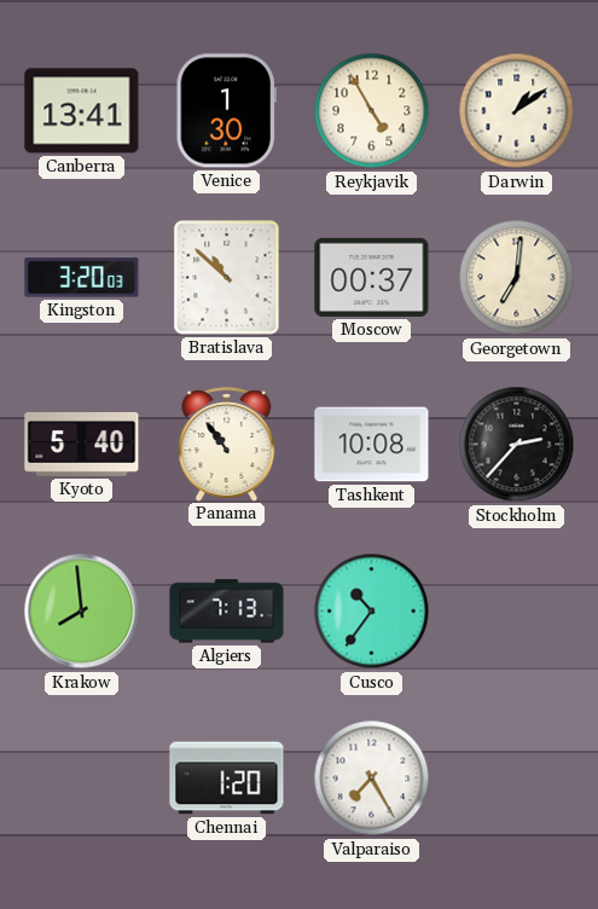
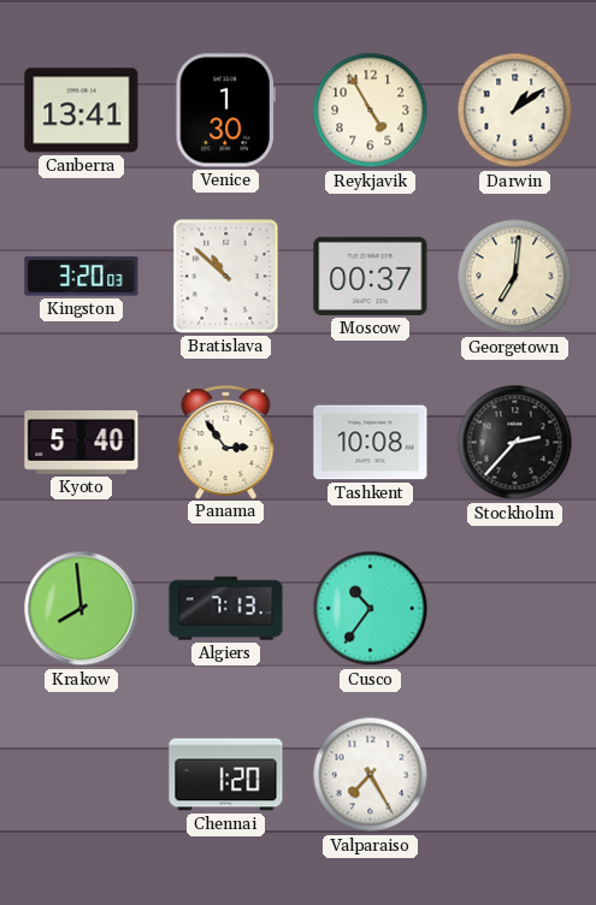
Panama: 10:54 -> 2:54
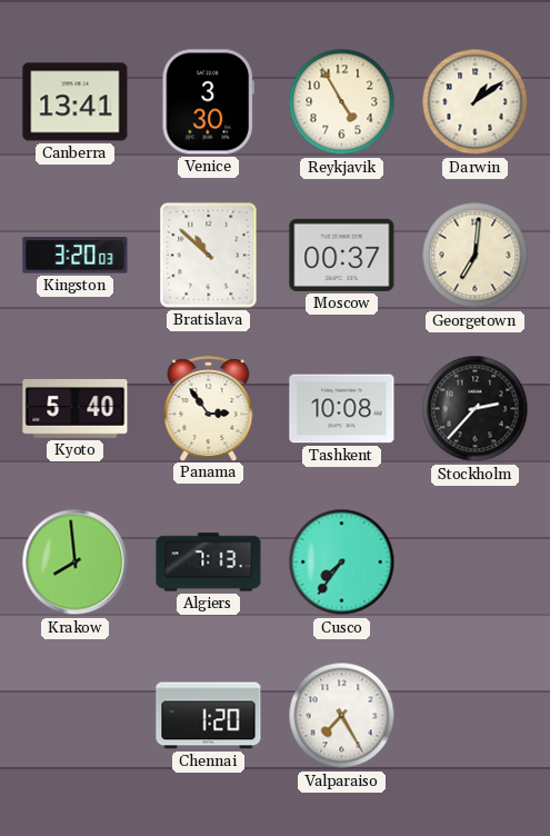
Venice: 1:30 -> 3:30
Cusco: 10:36 -> 7:36
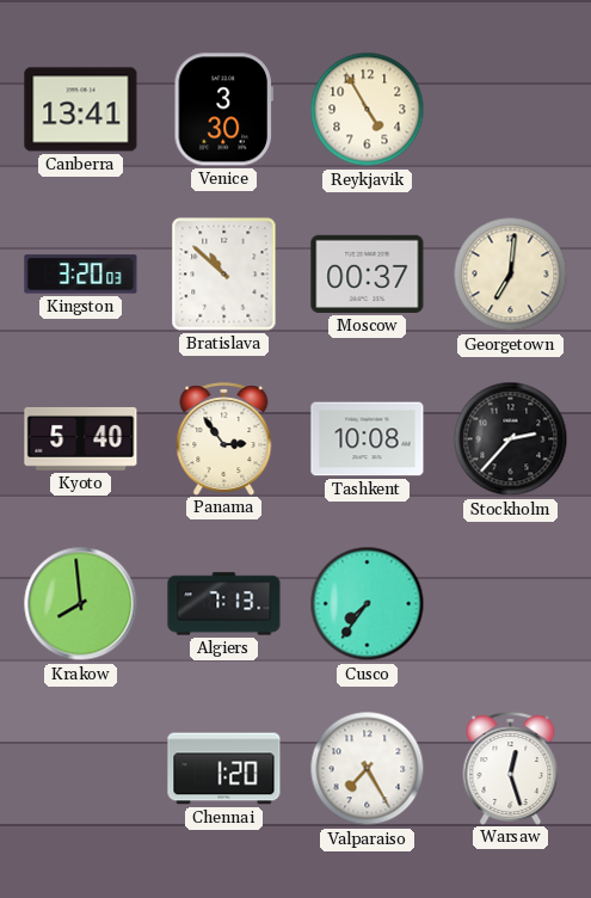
Darwin: 1:09 -> none
Warsaw: none -> 12:27
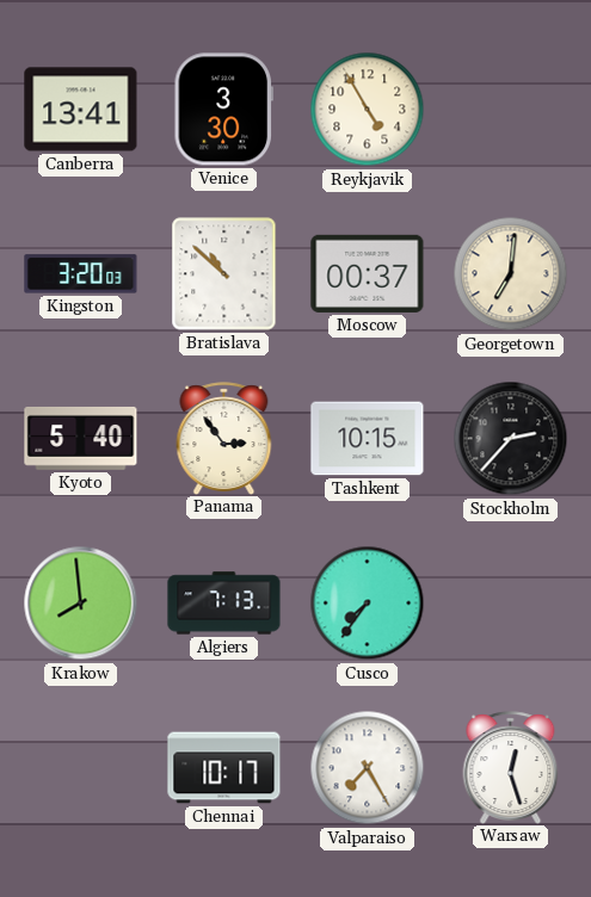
Tashkent: 10:08 -> 10:15
Chennai: 1:20 -> 10:17
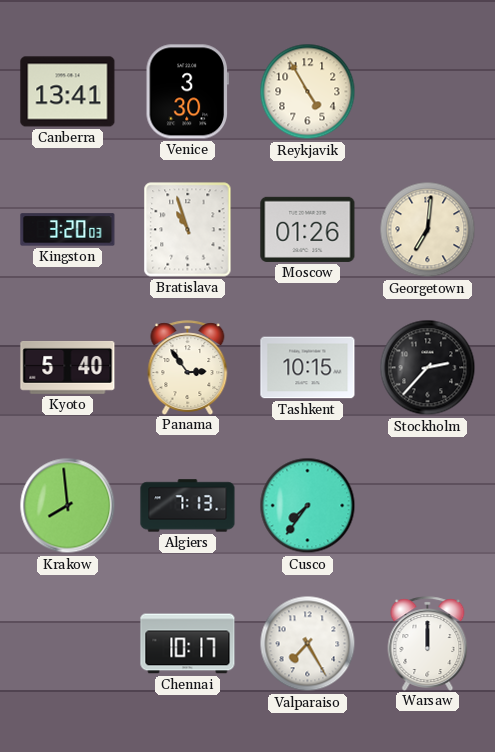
Bratislava: 10:52 -> 10:57
Moscow: 00:37 -> 01:26
Warsaw: 12:27 -> 12:00
